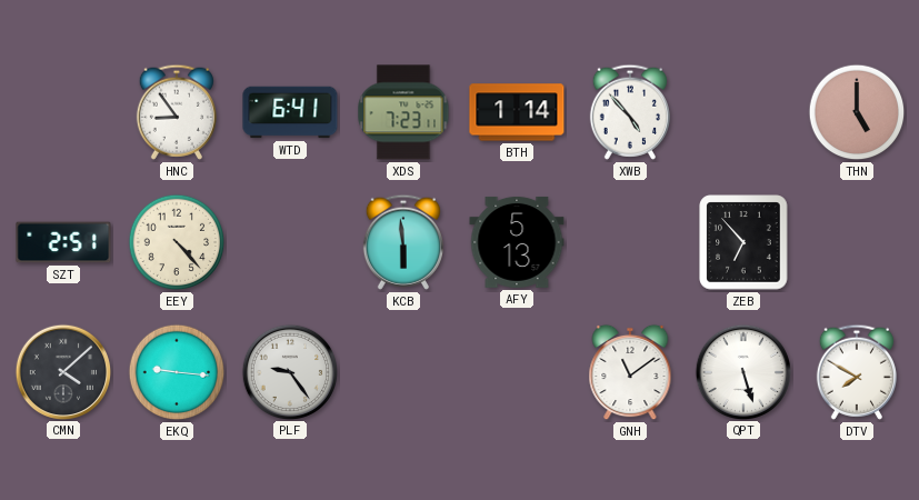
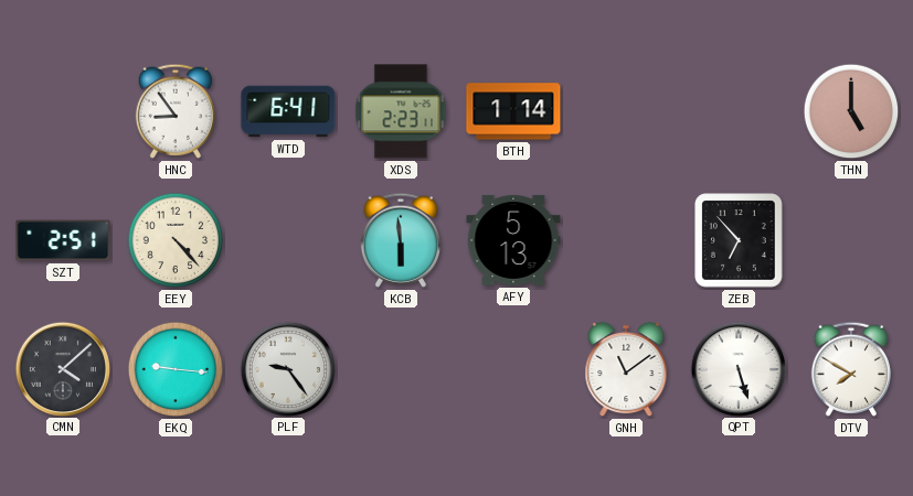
XDS: 7:23 -> 2:23
XWB: 4:53 -> none
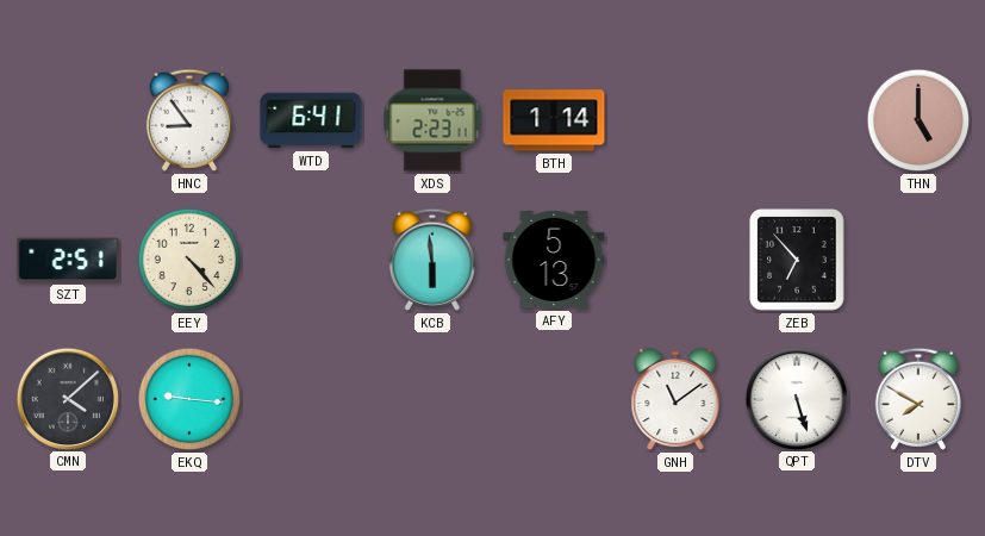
PLF: 9:24 -> none
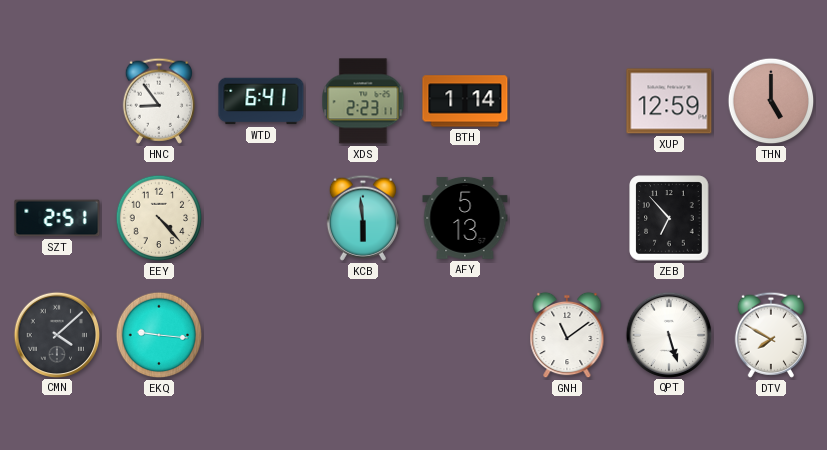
XUP: none -> 12:59
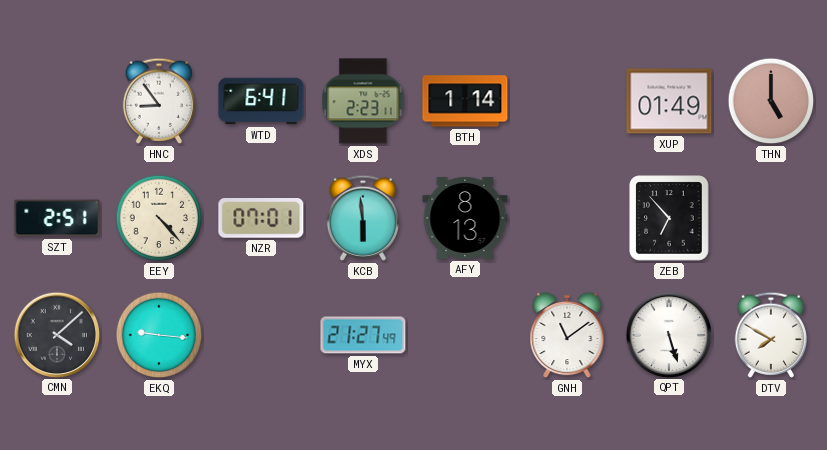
XUP: 12:59 -> 01:49
NZR: none -> 07:01
AFY: 5:13 -> 8:13
MYX: none -> 21:27
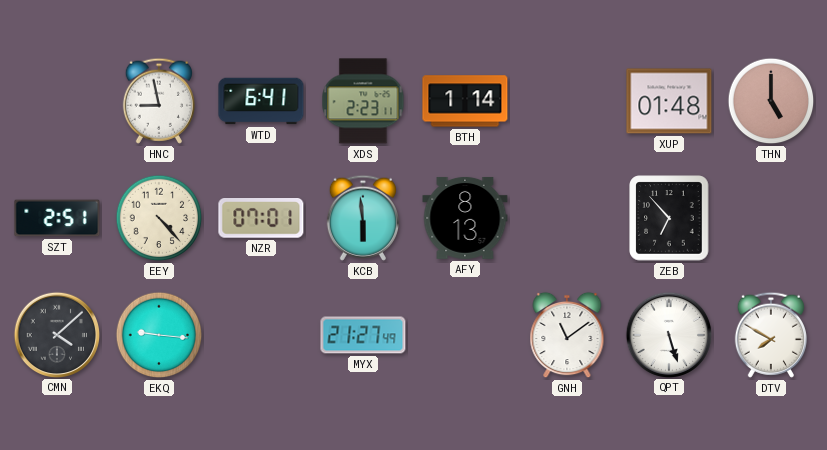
HNC: 8:54 -> 8:58
XUP: 01:49 -> 01:48
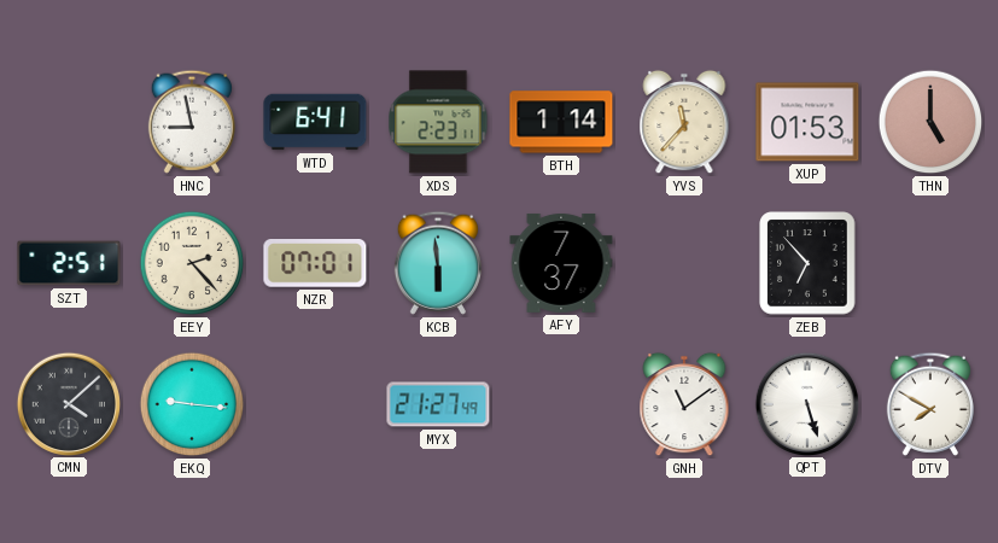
YVS: none -> 11:37
XUP: 01:48 -> 01:53
EEY: 4:23 -> 2:23
AFY: 8:13 -> 7:37
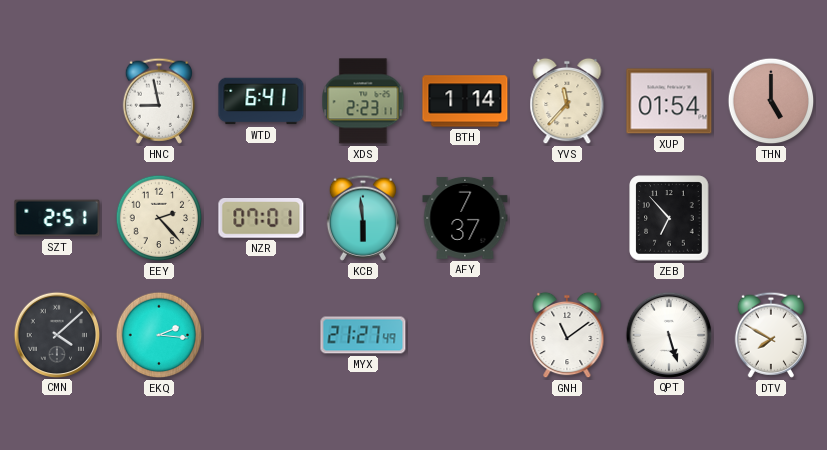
XUP: 01:53 -> 01:54
EKQ: 9:16 -> 2:16
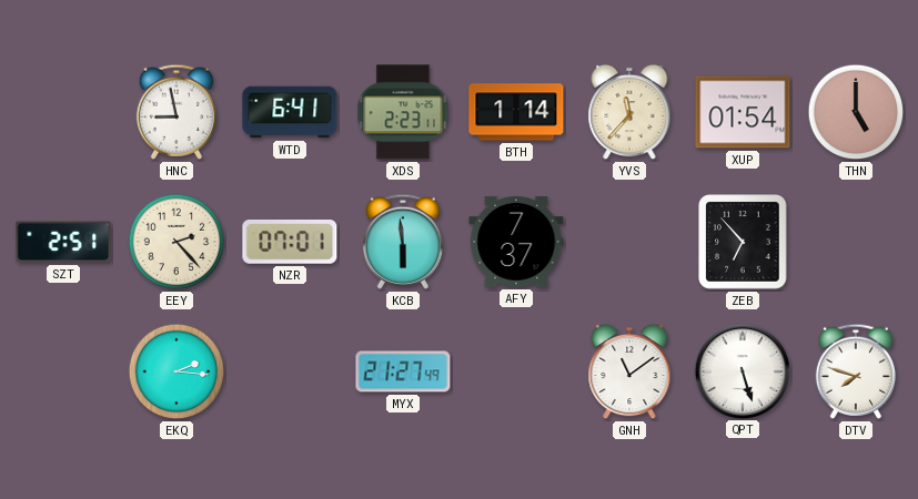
CMN: 4:08 -> none
DTV: 7:50 -> 7:48
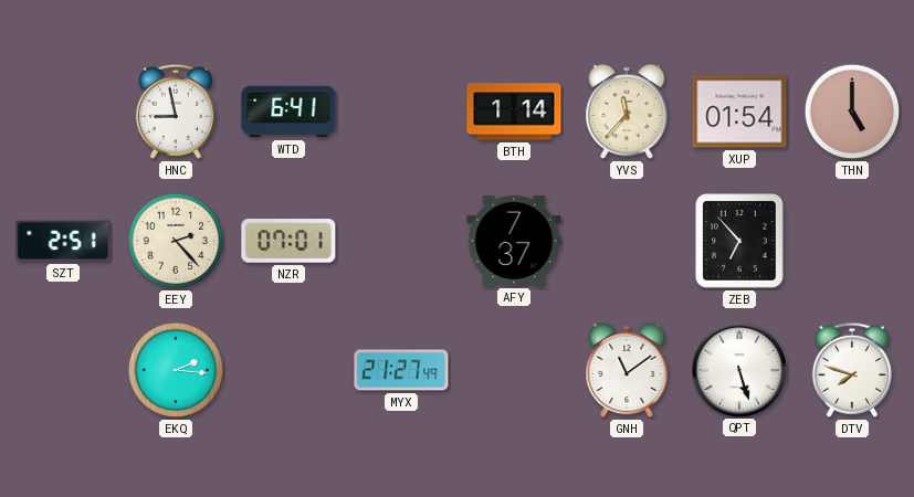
XDS: 2:23 -> none
KCB: 5:59 -> none
